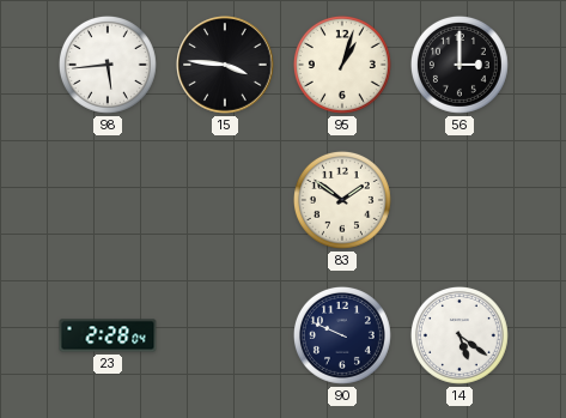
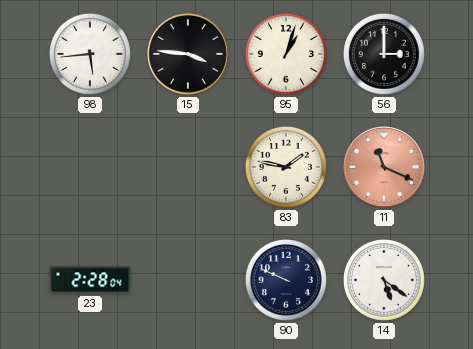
83: 1:51 -> 1:47
11: none -> 11:19
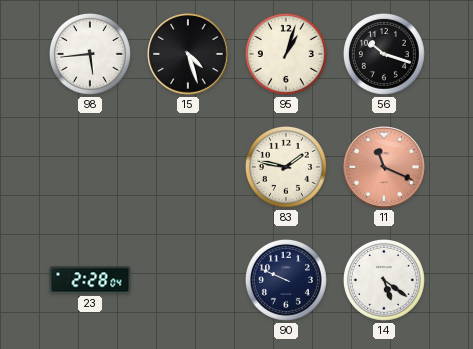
15: 3:46 -> 4:27
56: 3:00 -> 10:18
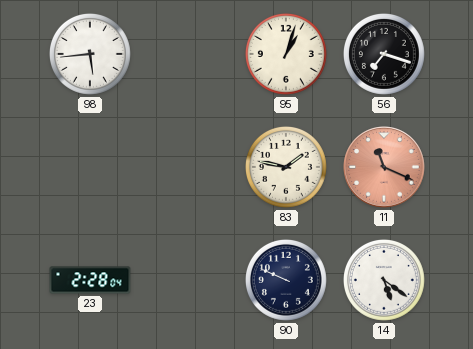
15: 4:27 -> none
56: 10:18 -> 7:18
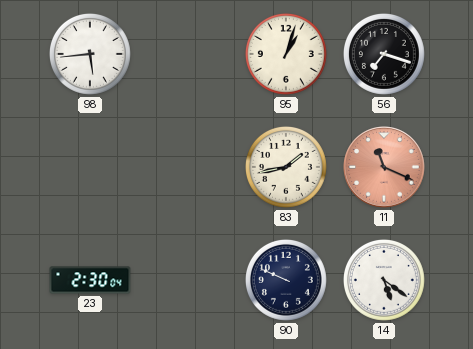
83: 1:47 -> 1:43
23: 2:28 -> 2:30
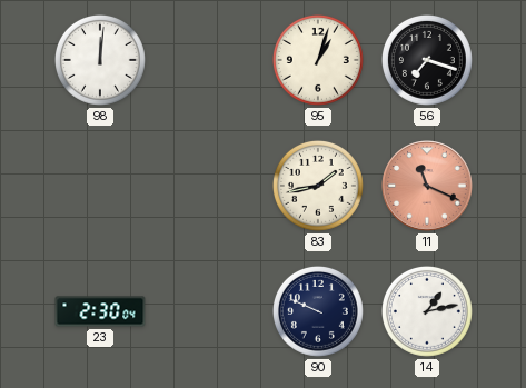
98: 5:44 -> 12:01
14: 5:21 -> 1:13
